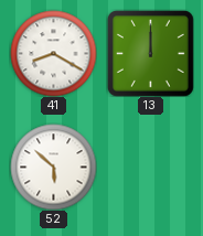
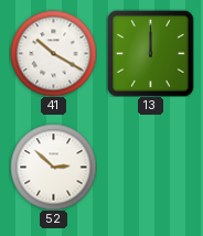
41: 8:20 -> 10:20
52: 5:52 -> 2:52
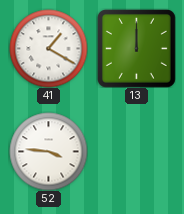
41: 10:20 -> 1:20
52: 2:52 -> 3:46
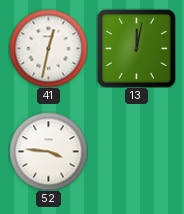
41: 1:20 -> 12:32
13: 12:00 -> 12:02
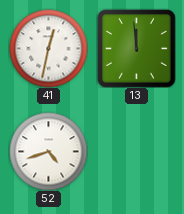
13: 12:02 -> 11:59
52: 3:46 -> 4:42
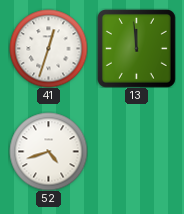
41: 12:32 -> 12:33
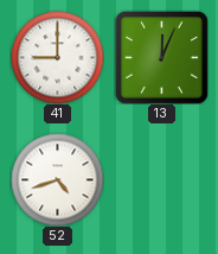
41: 12:33 -> 9:00
13: 11:59 -> 12:04
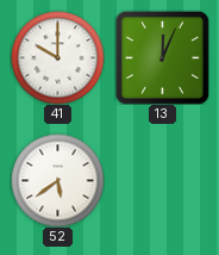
41: 9:00 -> 10:00
52: 4:42 -> 5:39
